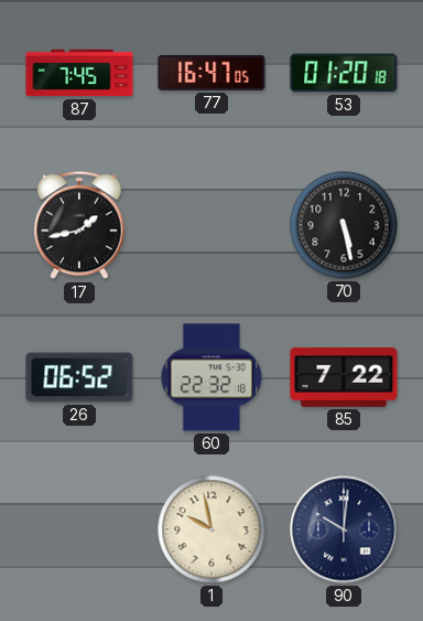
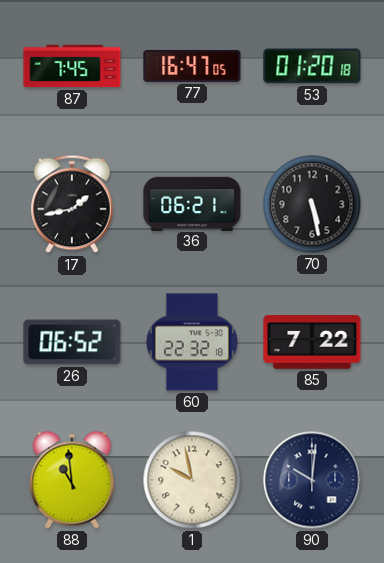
36: none -> 06:21
88: none -> 10:59
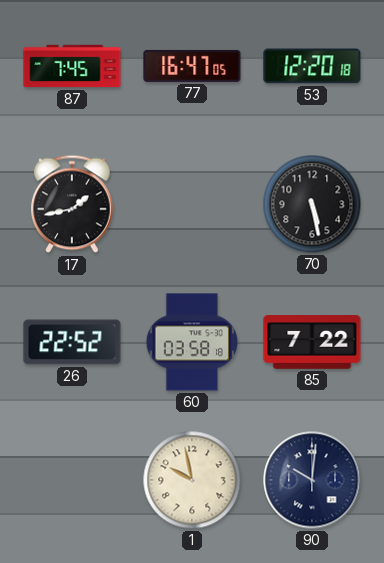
53: 01:20 -> 12:20
36: 06:21 -> none
26: 06:52 -> 22:52
60: 22:32 -> 03:58
88: 10:59 -> none
